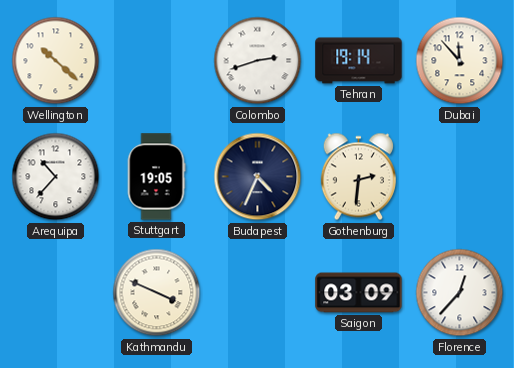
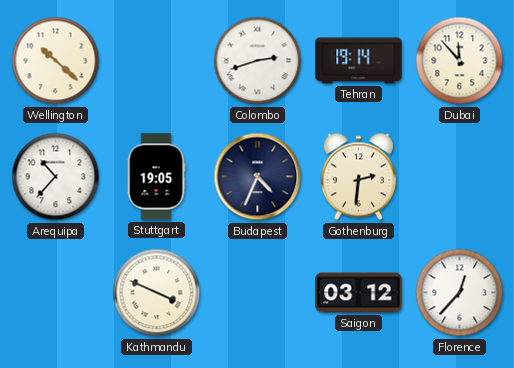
Saigon: 03:09 -> 03:12
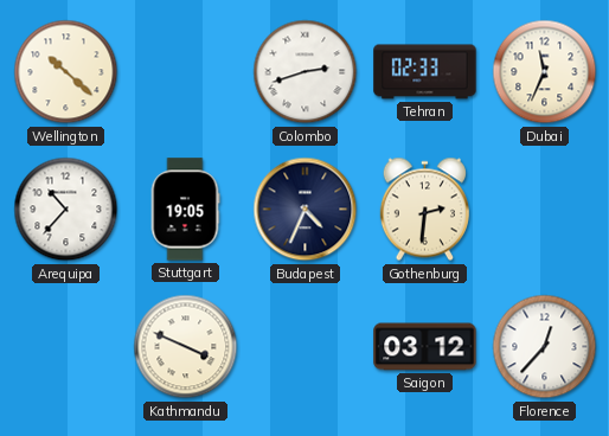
Tehran: 19:14 -> 02:33
Dubai: 11:53 -> 11:34
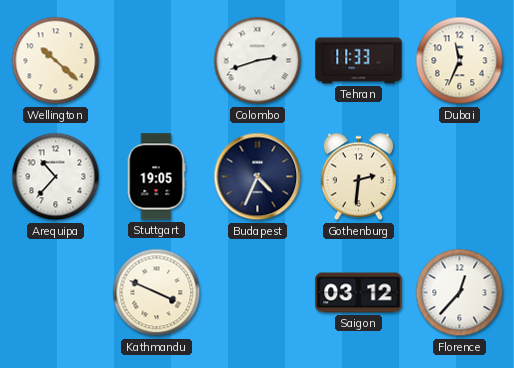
Tehran: 02:33 -> 11:33
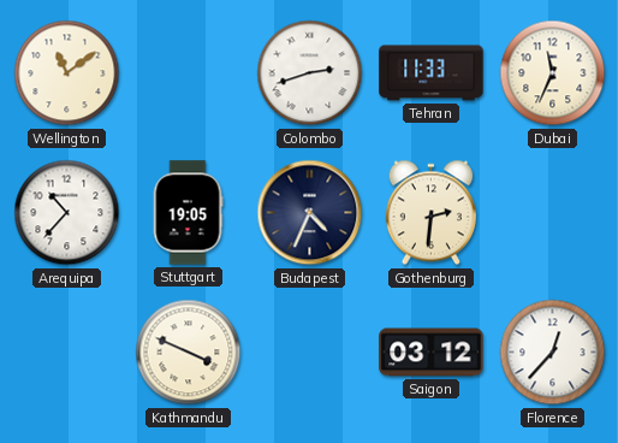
Wellington: 10:22 -> 11:09
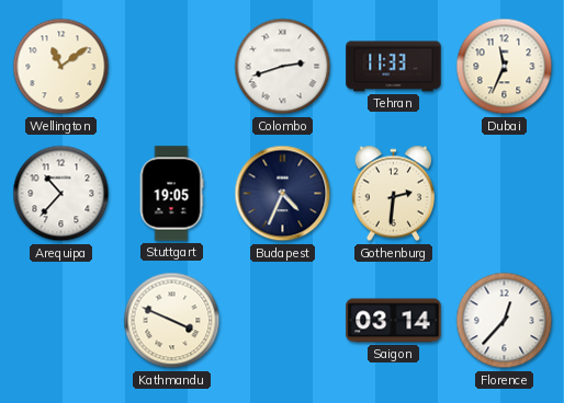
Saigon: 03:12 -> 03:14
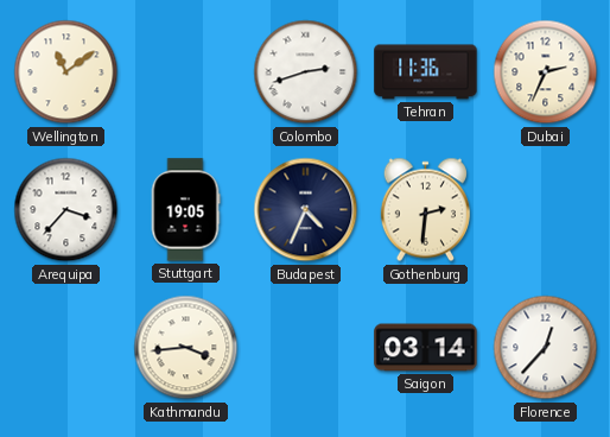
Tehran: 11:33 -> 11:36
Dubai: 11:34 -> 2:34
Arequipa: 10:37 -> 3:37
Kathmandu: 3:49 -> 3:44
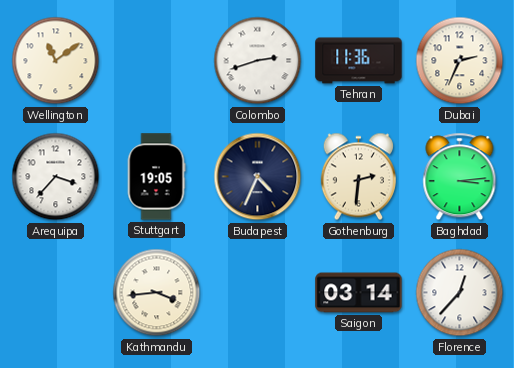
Baghdad: none -> 3:14
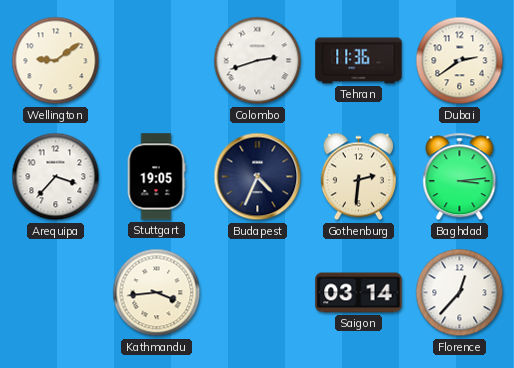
Wellington: 11:09 -> 9:09
Dubai: 2:34 -> 2:39
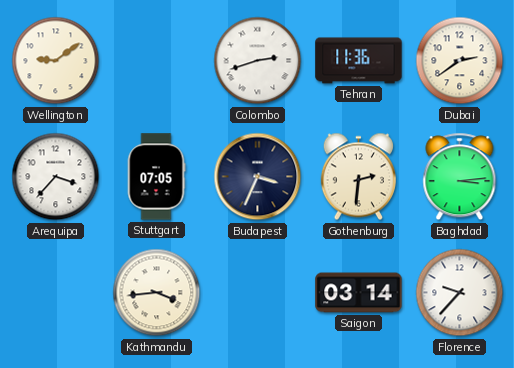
Stuttgart: 19:05 -> 07:05
Budapest: 4:34 -> 3:34
Florence: 12:37 -> 9:37
